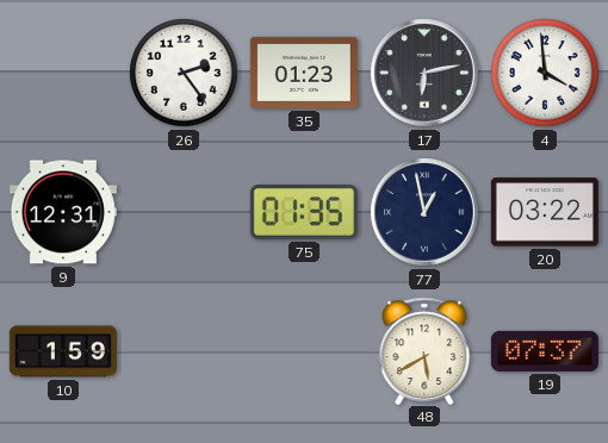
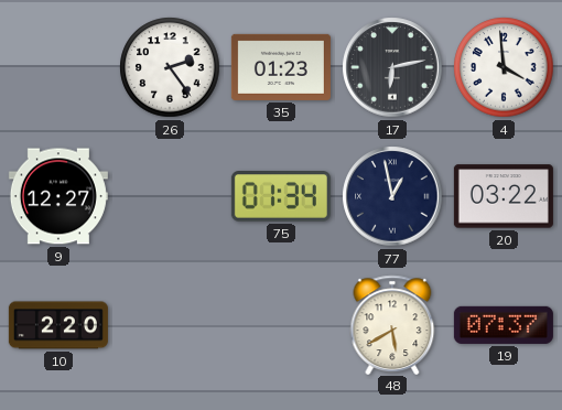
9: 12:31 -> 12:27
75: 01:35 -> 01:34
10: 1:59 -> 2:20
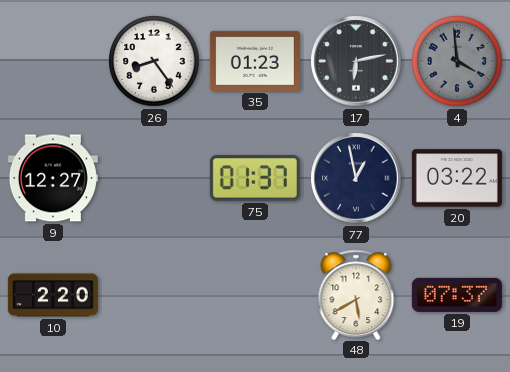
26: 2:24 -> 8:24
4 dial: white -> grey
75: 01:34 -> 01:37
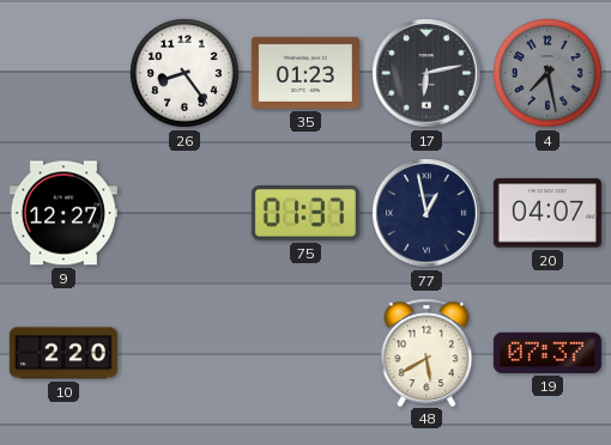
4: 3:59 -> 7:28
20: 03:22 -> 04:07
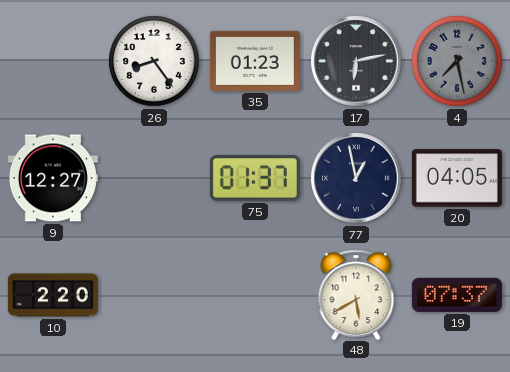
20: 04:07 -> 04:05
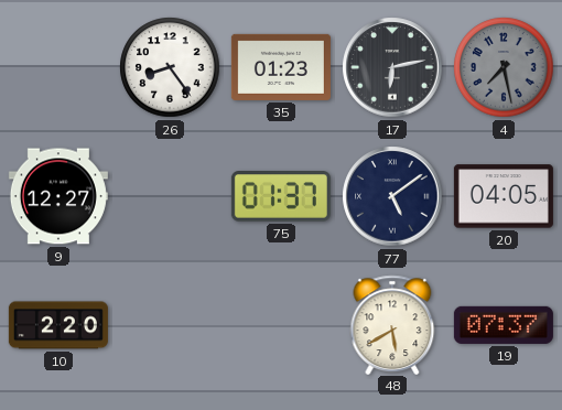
77: 12:58 -> 5:09
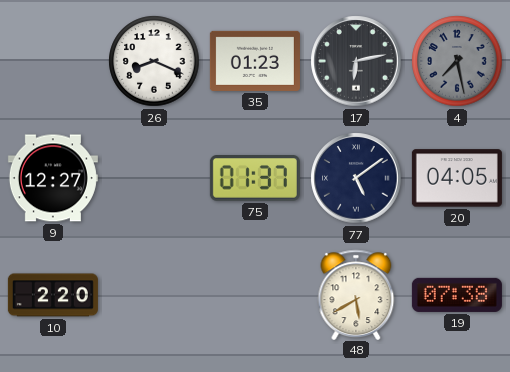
26: 8:24 -> 8:19
19: 07:37 -> 07:38
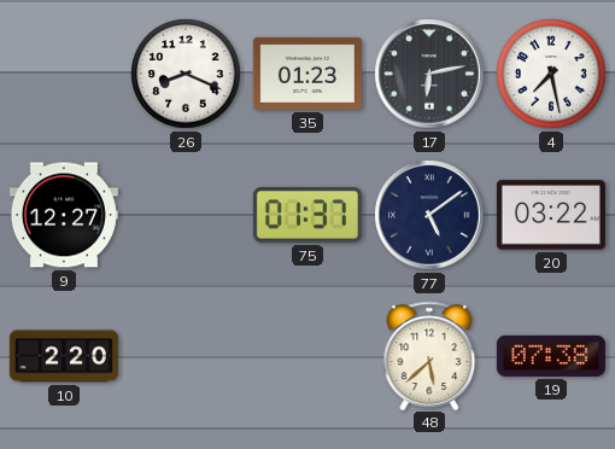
4 dial: grey -> white
20: 04:05 -> 03:22
48: 5:40 -> 5:38
